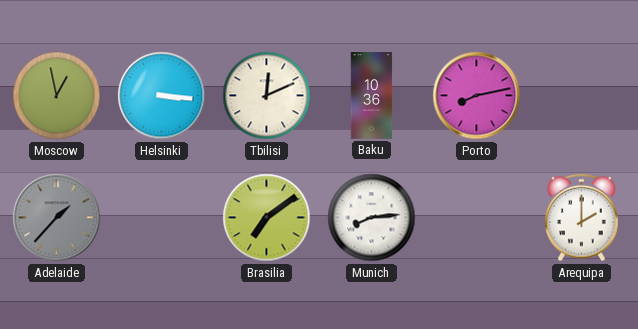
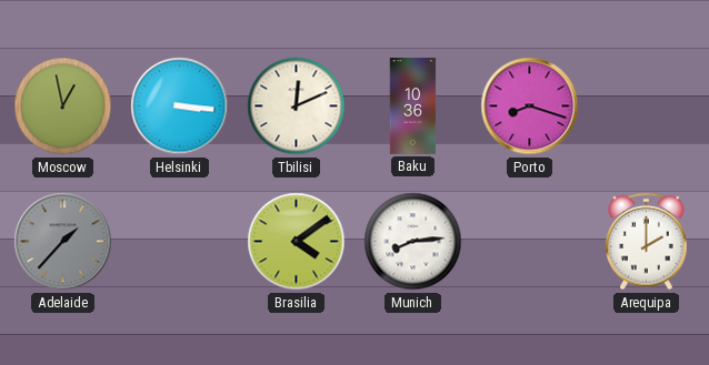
Porto: 8:13 -> 8:18
Brasilia: 7:09 -> 4:09
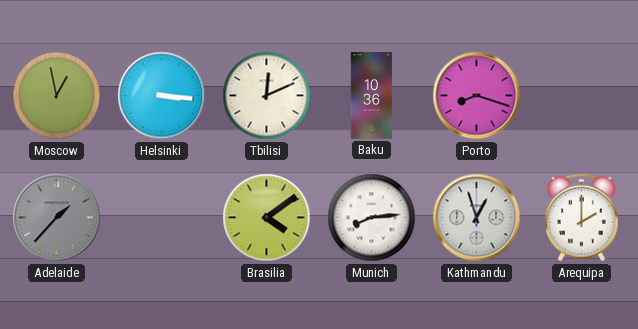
Kathmandu: none -> 12:57
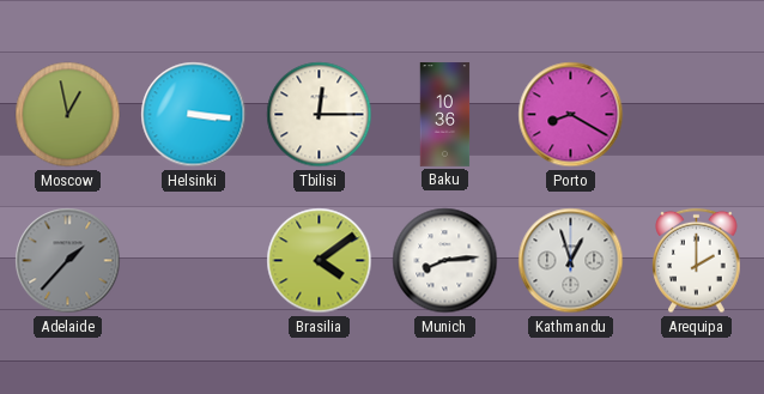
Tbilisi: 12:11 -> 12:15
Porto: 8:18 -> 8:20
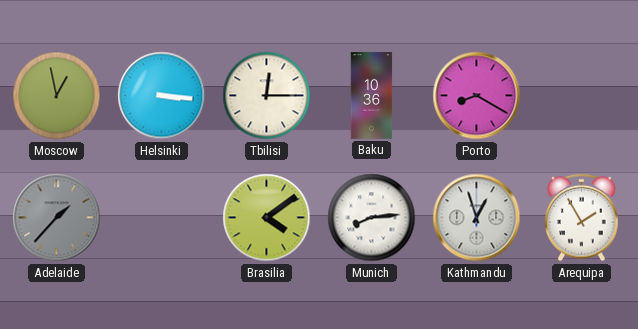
Arequipa: 2:00 -> 1:55
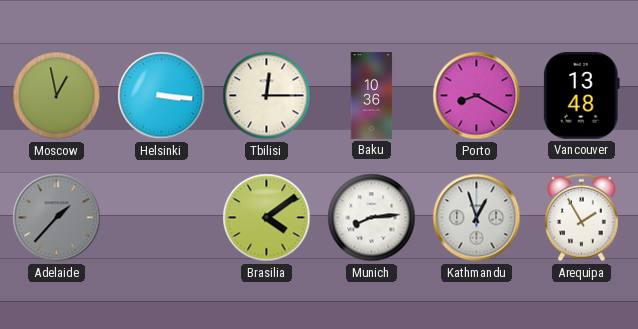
Vancouver: none -> 13:48
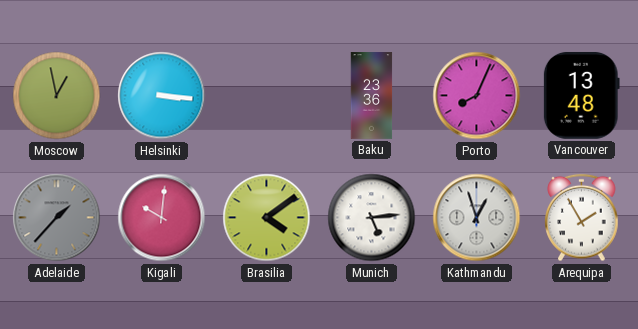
Tbilisi: 12:15 -> none
Baku: 10:36 -> 23:36
Porto: 8:20 -> 8:04
Kigali: none -> 10:01
Munich: 8:14 -> 5:14
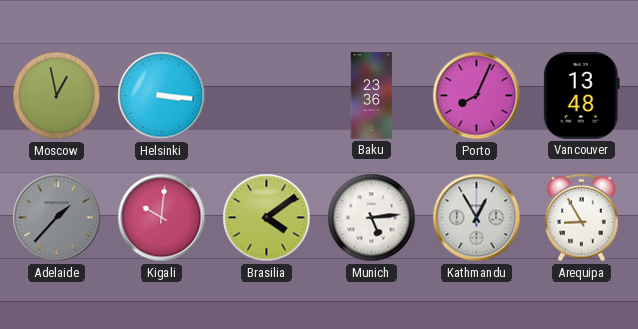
Kathmandu: 12:57 -> 12:55
Arequipa: 1:55 -> 8:55
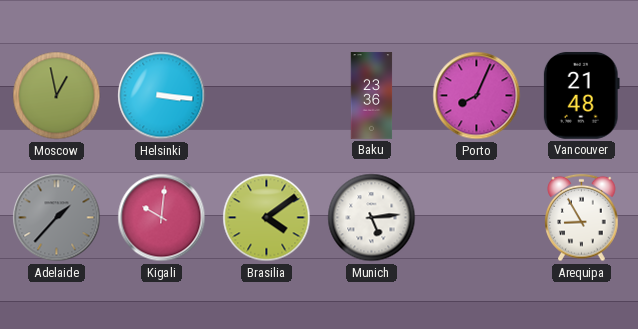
Vancouver: 13:48 -> 21:48
Kathmandu: 12:55 -> none
